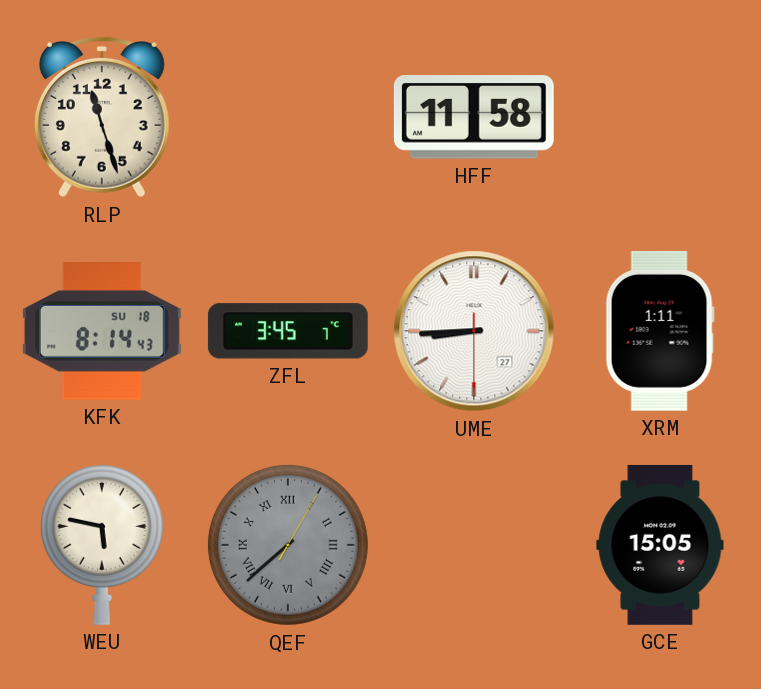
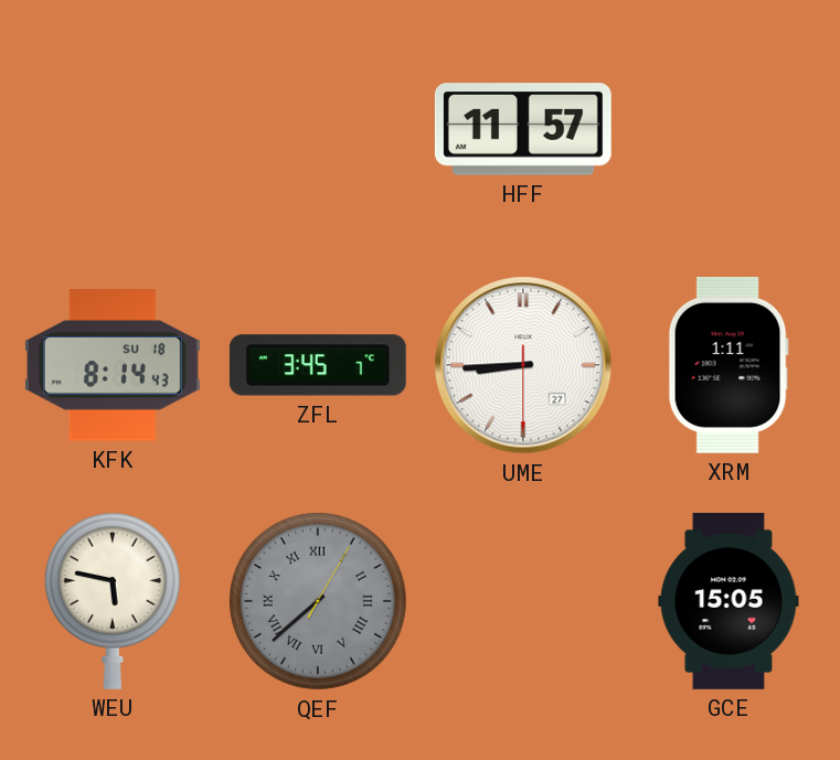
RLP: 11:27 -> none
HFF: 11:58 -> 11:57
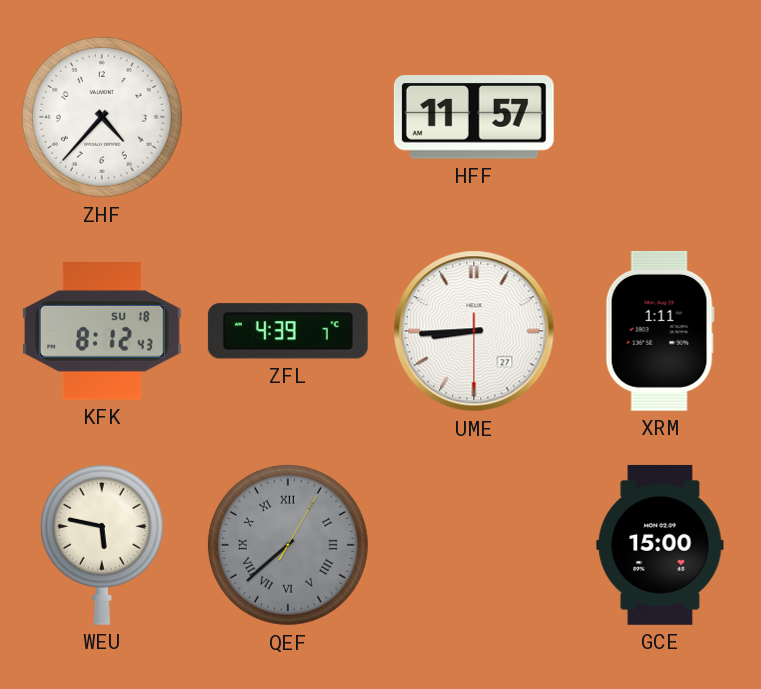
ZHF: none -> 4:37
KFK: 8:14 -> 8:12
ZFL: 3:45 -> 4:39
GCE: 15:05 -> 15:00
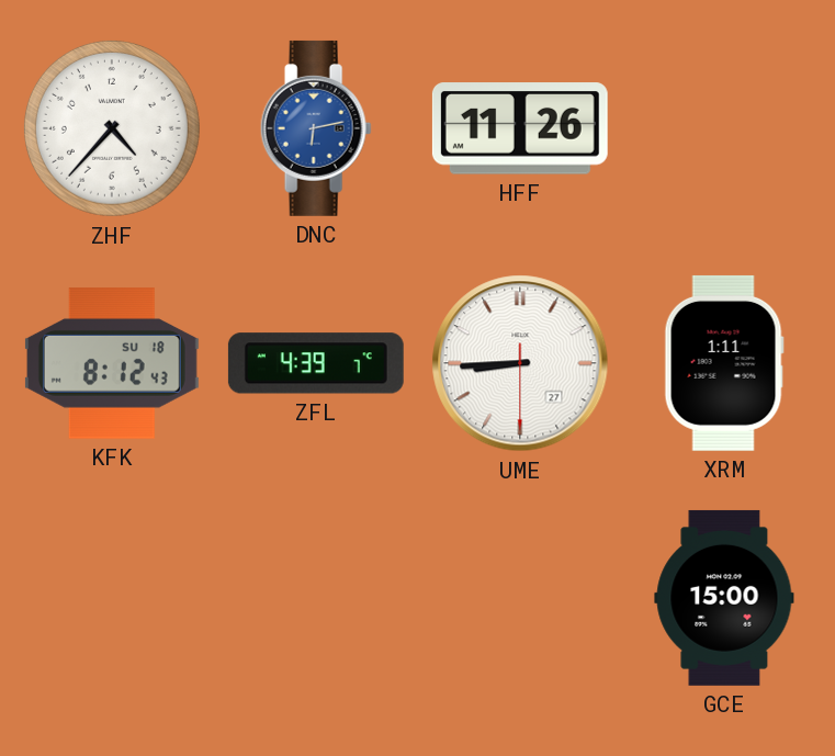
DNC: none -> 6:13
HFF: 11:57 -> 11:26
WEU: 5:47 -> none
QEF: 7:38 -> none
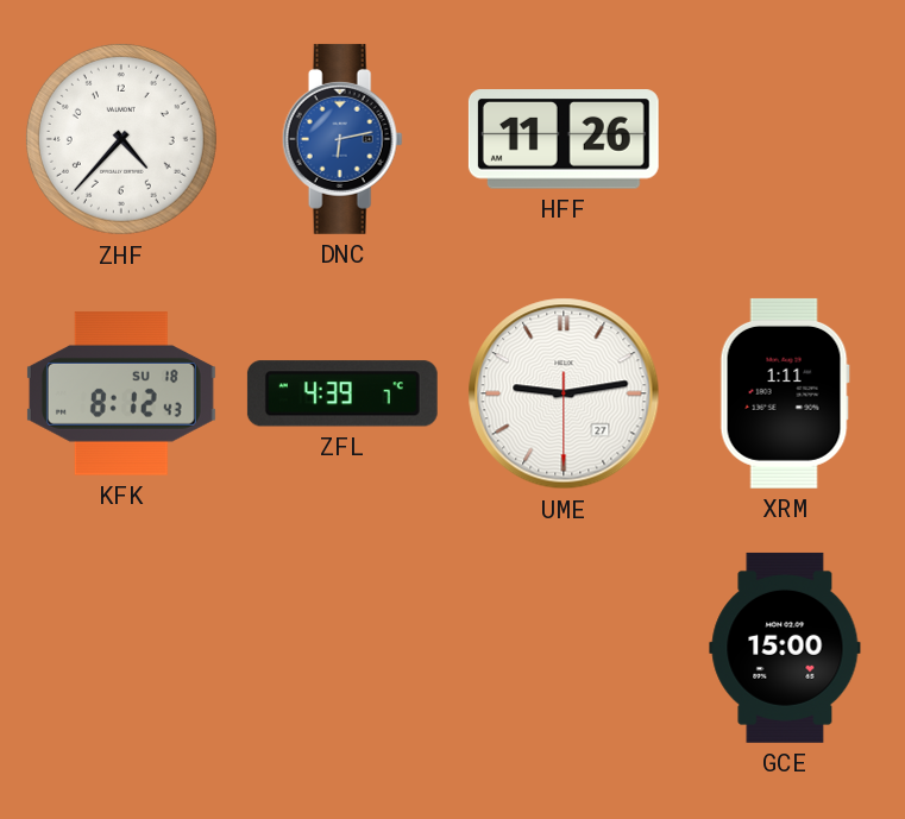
UME: 8:44 -> 9:13
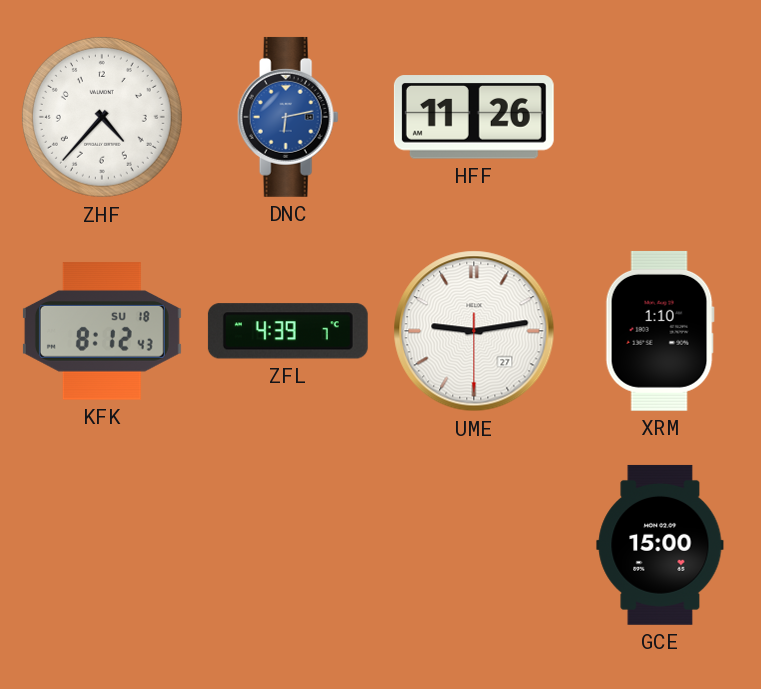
XRM: 1:11 -> 1:10
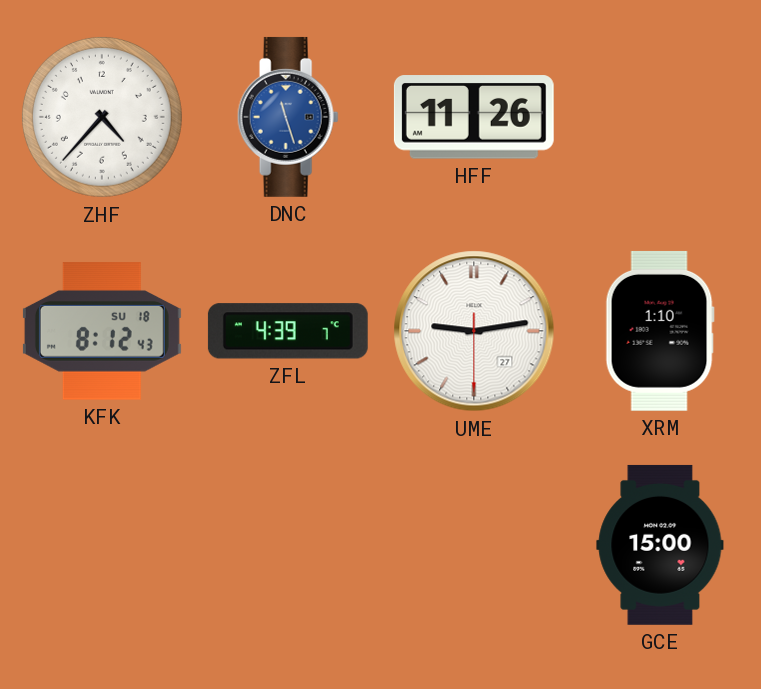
DNC: 6:13 -> 11:27
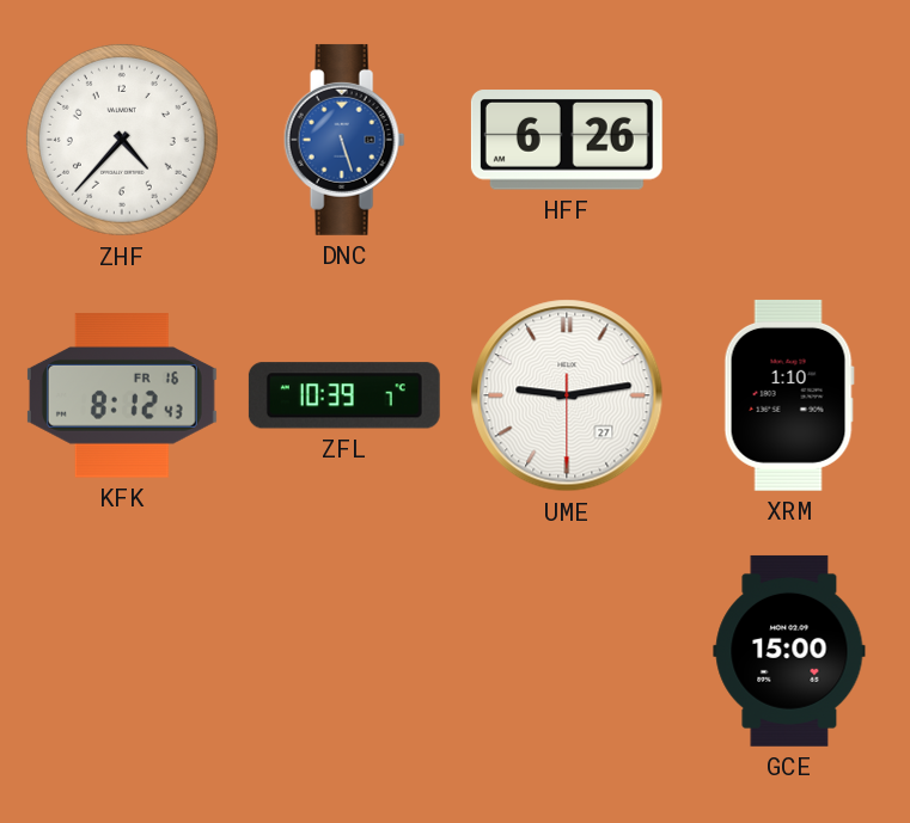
DNC: 11:27 -> 5:27
HFF: 11:26 -> 6:26
KFK date: SU 18 -> FR 16
ZFL: 4:39 -> 10:39
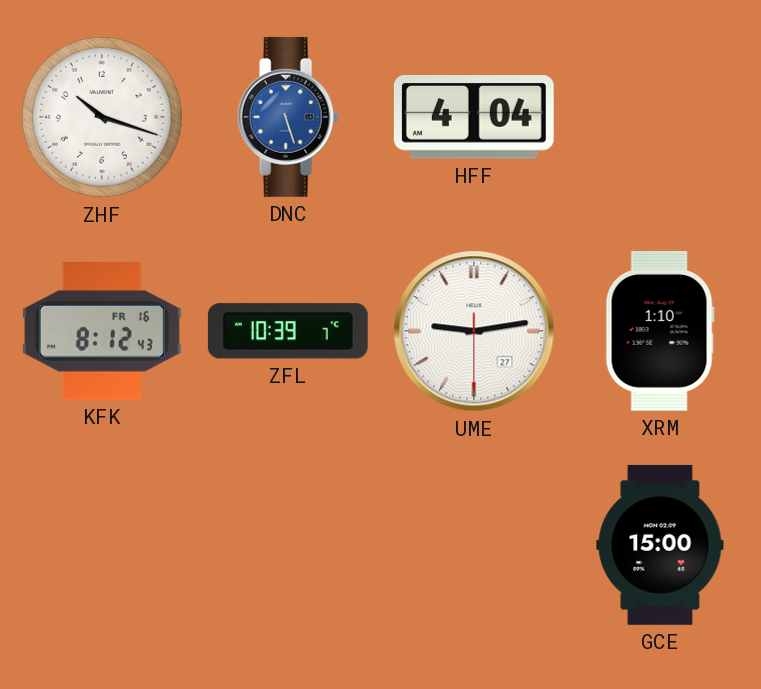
ZHF: 4:37 -> 10:18
HFF: 6:26 -> 4:04
